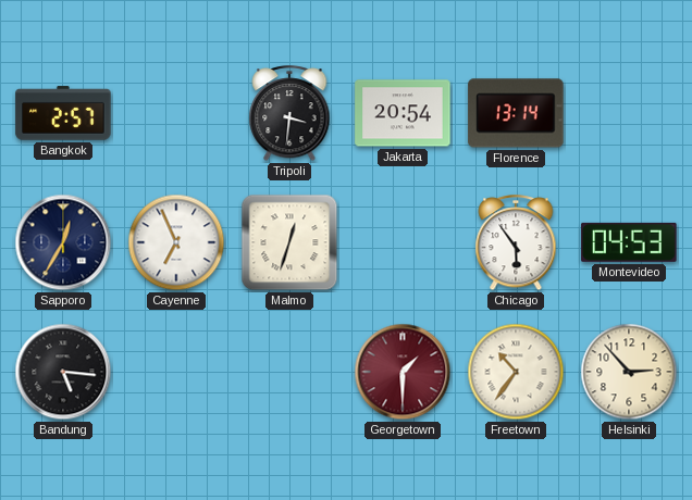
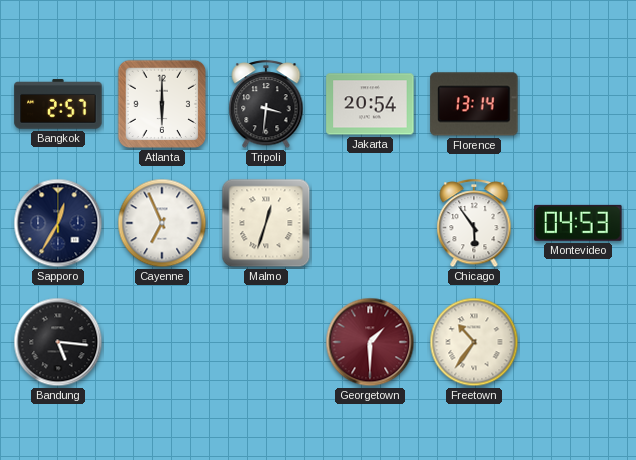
Atlanta: none -> 6:00
Helsinki: 2:53 -> none
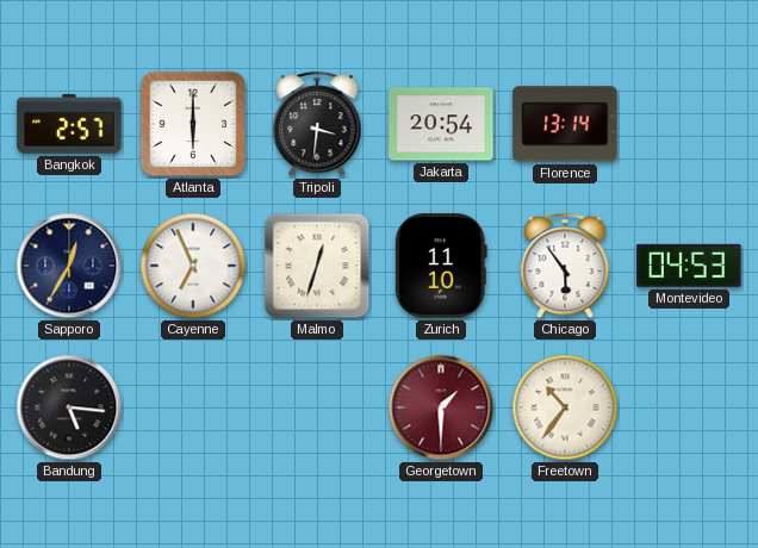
Zurich: none -> 11:10
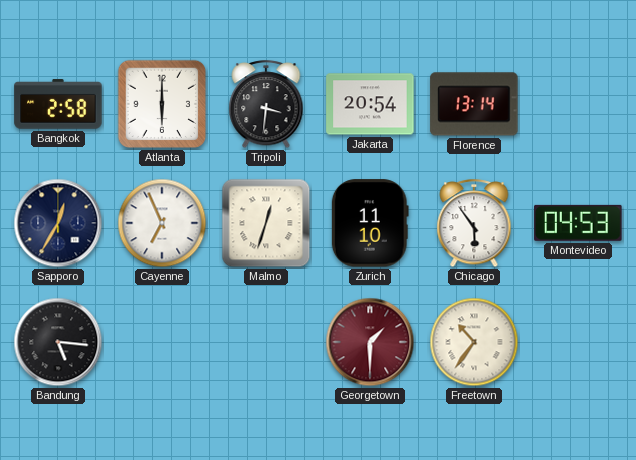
Bangkok: 2:57 -> 2:58
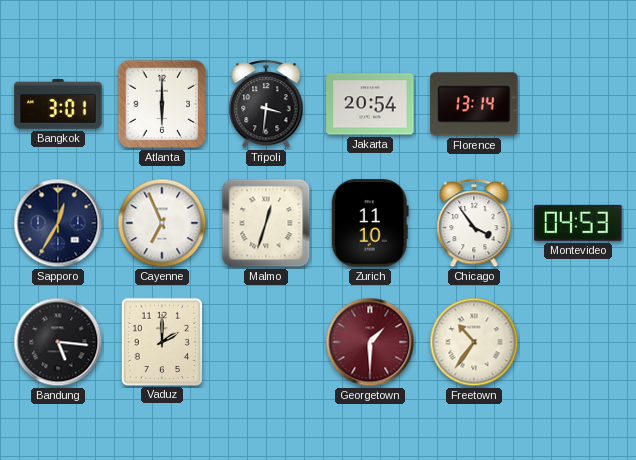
Bangkok: 2:58 -> 3:01
Chicago: 5:54 -> 3:54
Vaduz: none -> 2:00
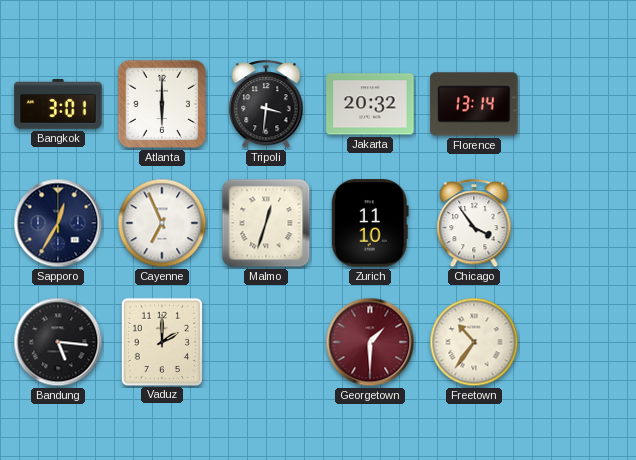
Jakarta: 20:54 -> 20:32
Montevideo: 04:53 -> none
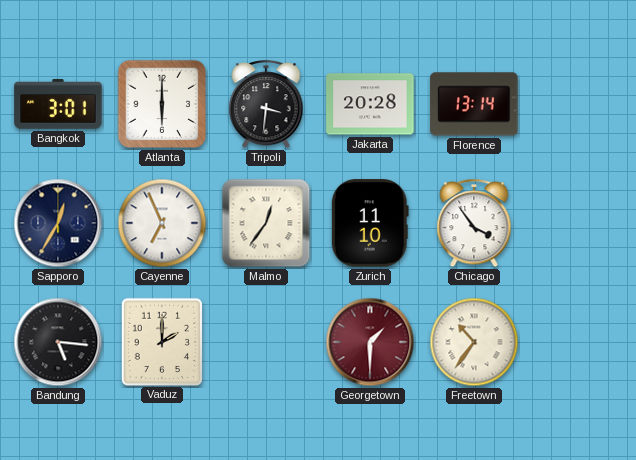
Jakarta: 20:32 -> 20:28
Malmo: 12:33 -> 12:36
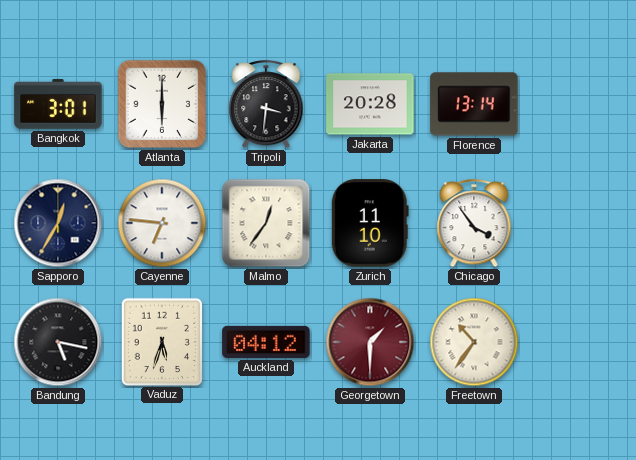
Cayenne: 6:56 -> 6:46
Bandung: 5:16 -> 5:17
Vaduz: 2:00 -> 5:33
Auckland: none -> 04:12
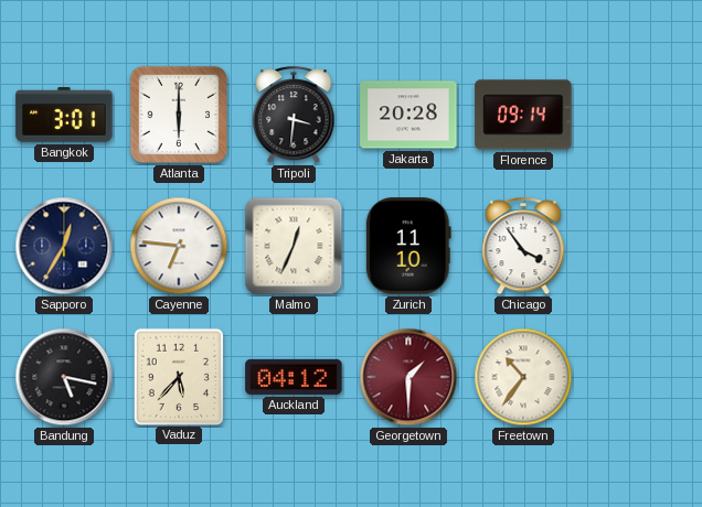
Florence: 13:14 -> 09:14
Malmo: 12:36 -> 12:34
Vaduz: 5:33 -> 5:37
